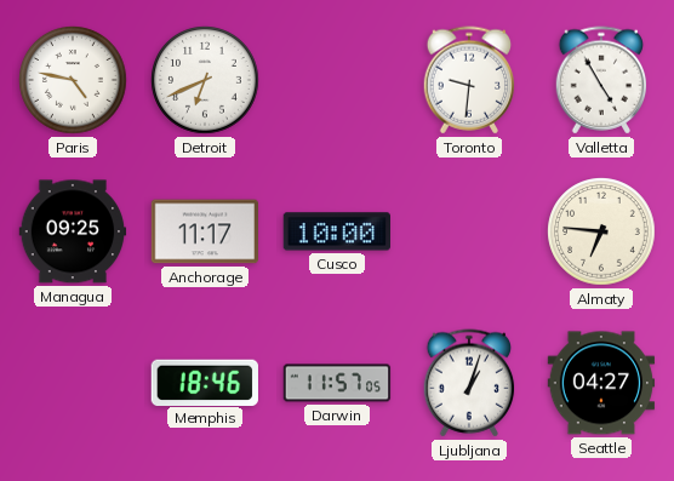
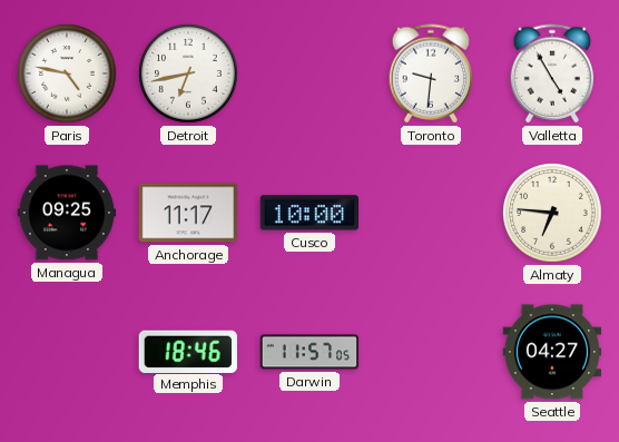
Detroit: 6:41 -> 6:43
Ljubljana: 1:03 -> none
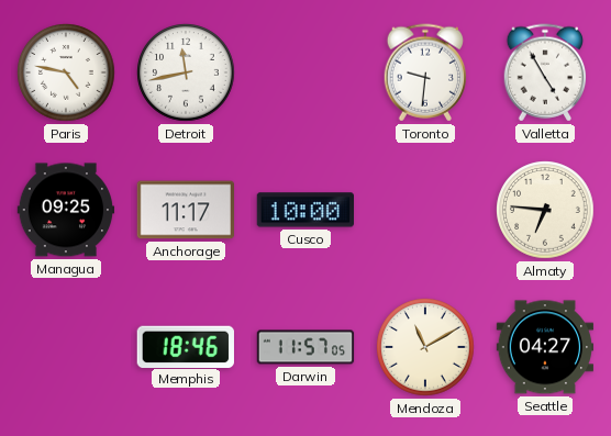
Detroit: 6:43 -> 11:43
Mendoza: none -> 11:10
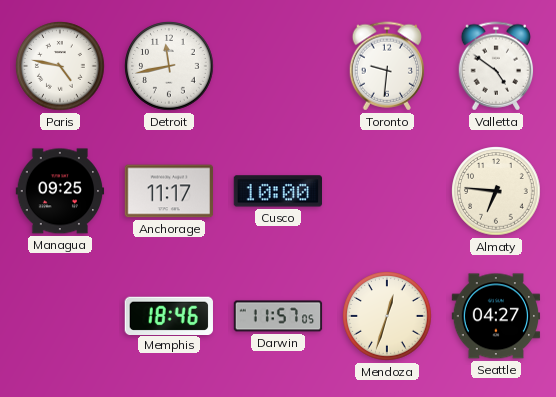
Valletta: 4:55 -> 4:51
Mendoza: 11:10 -> 12:33
